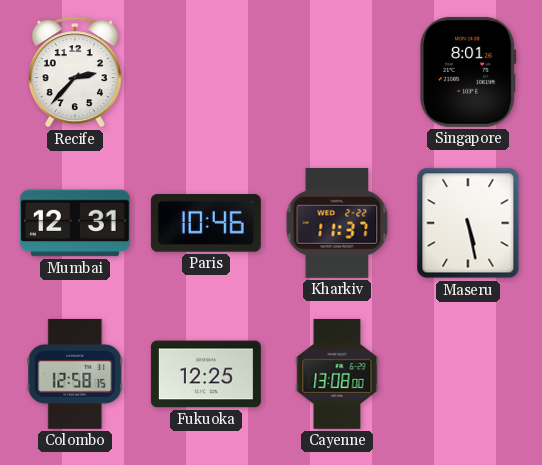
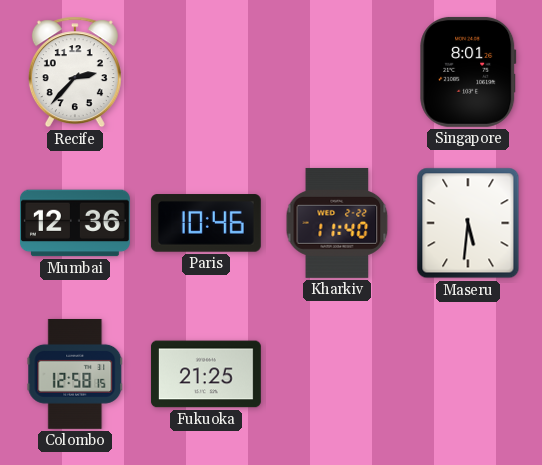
Mumbai: 12:31 -> 12:36
Kharkiv: 11:37 -> 11:40
Maseru: 5:28 -> 5:31
Fukuoka: 12:25 -> 21:25
Cayenne: 13:08 -> none
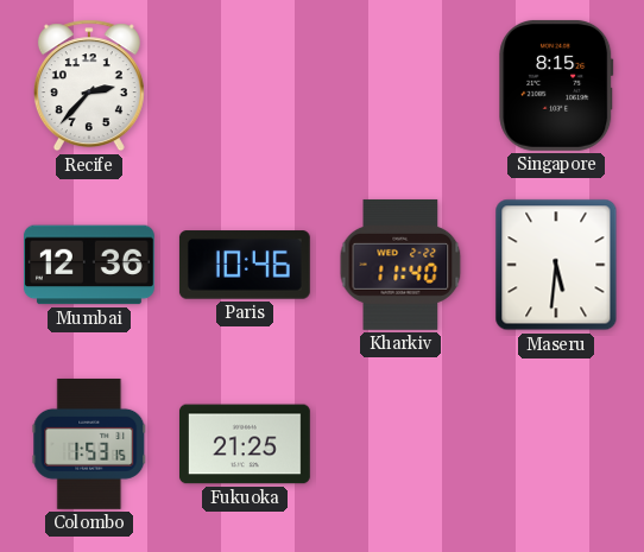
Singapore: 8:01 -> 8:15
Colombo: 12:58 -> 1:53
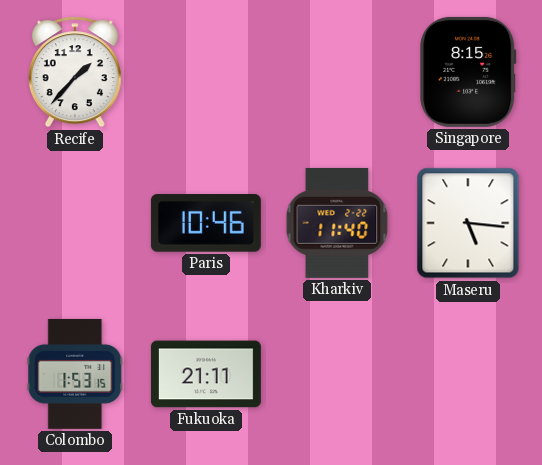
Recife: 2:37 -> 1:37
Mumbai: 12:36 -> none
Maseru: 5:31 -> 5:16
Fukuoka: 21:25 -> 21:11
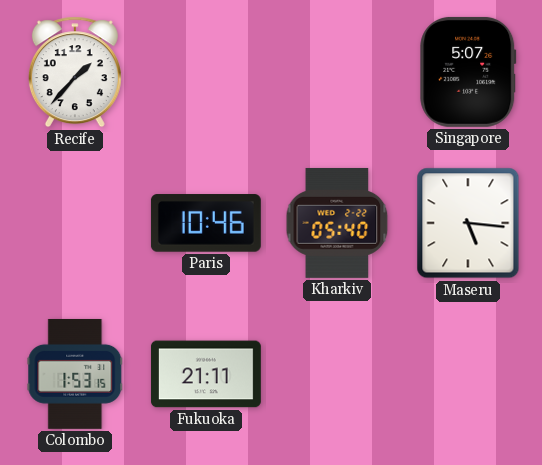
Singapore: 8:15 -> 5:07
Kharkiv: 11:40 -> 05:40
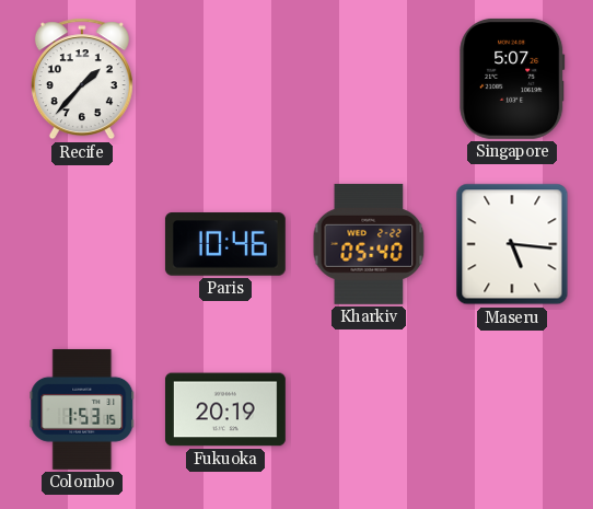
Fukuoka: 21:11 -> 20:19
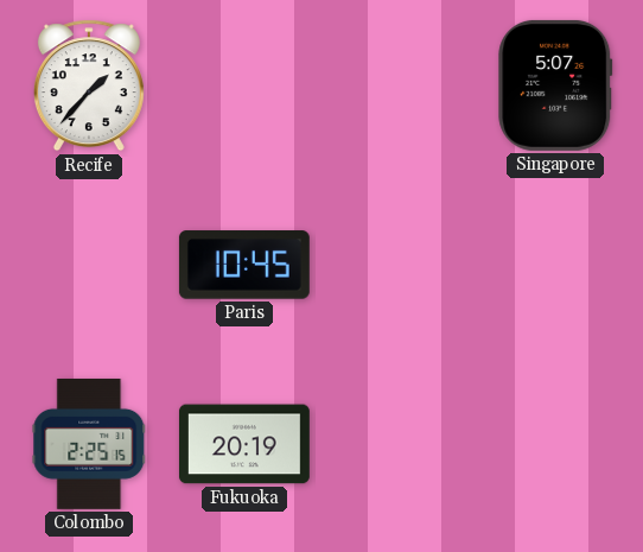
Paris: 10:46 -> 10:45
Kharkiv: 05:40 -> none
Maseru: 5:16 -> none
Colombo: 1:53 -> 2:25
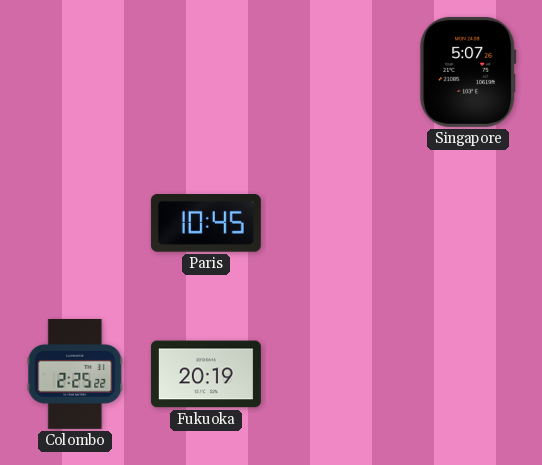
Recife: 1:37 -> none
Colombo: 2:25:15 -> 2:25:22
